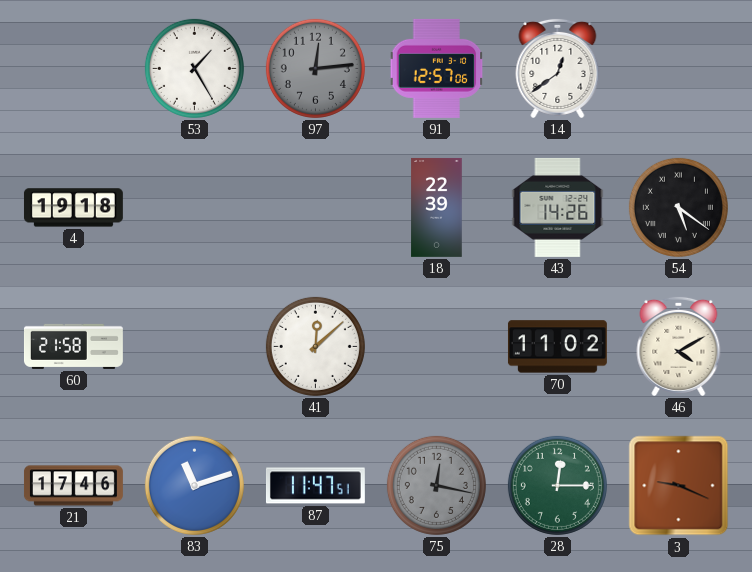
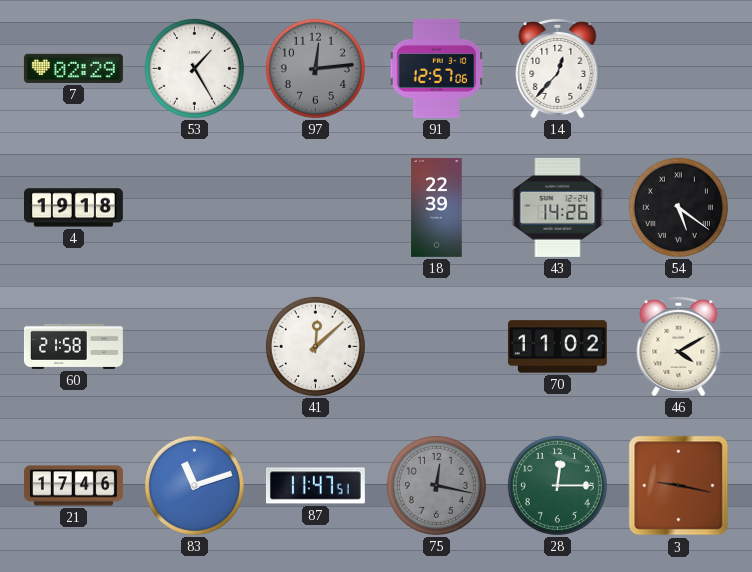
7: none -> 02:29
14: 12:39 -> 12:37
3: 9:19 -> 9:17
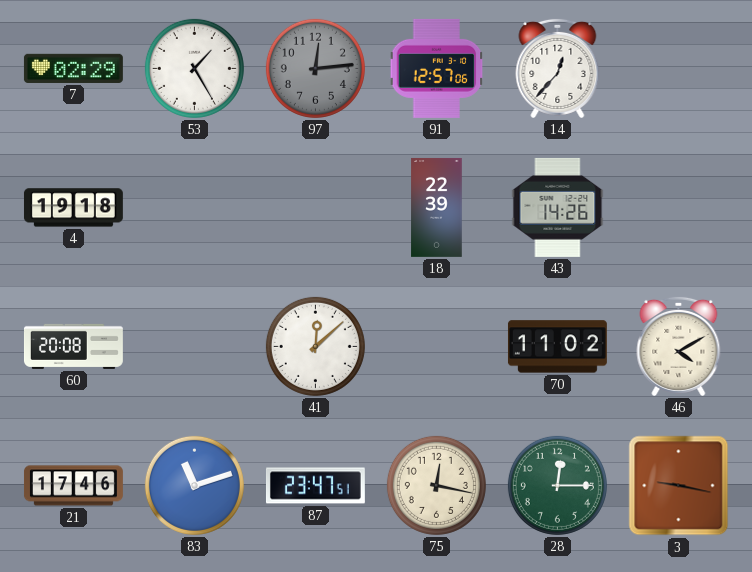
54: 5:21 -> none
60: 21:58 -> 20:08
87: 11:47 -> 23:47
75 dial: grey -> cream
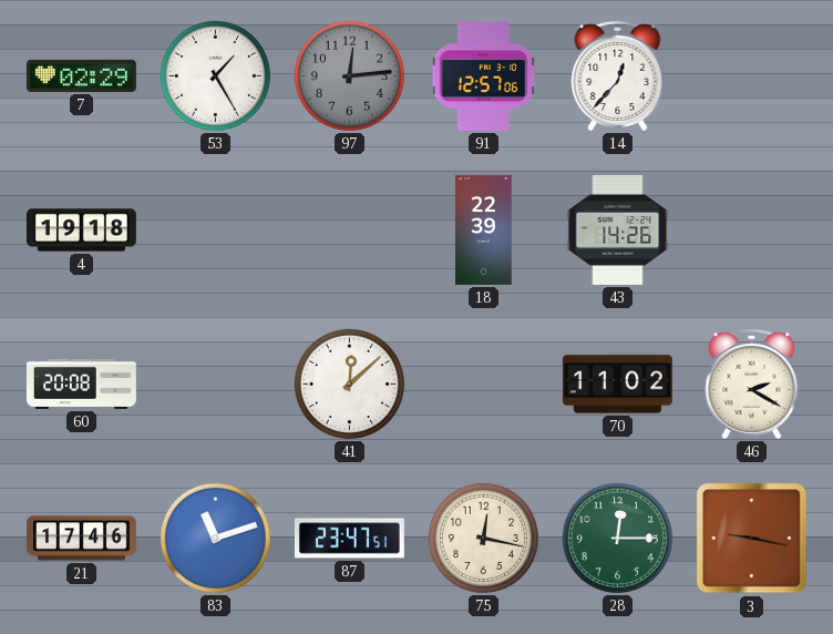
46: 4:10 -> 2:20
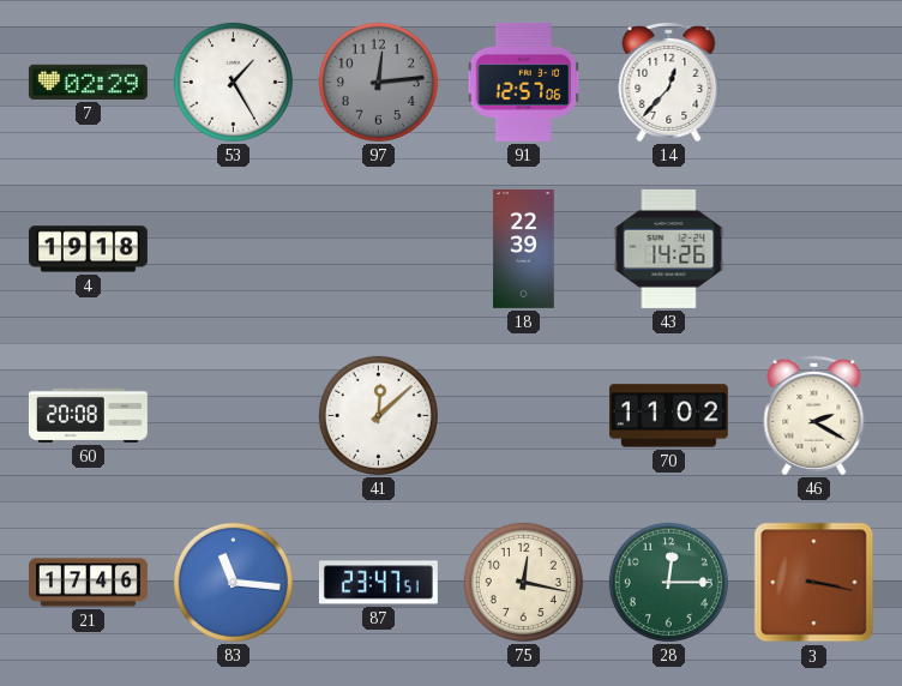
83: 11:12 -> 11:16
3: 9:17 -> 3:17
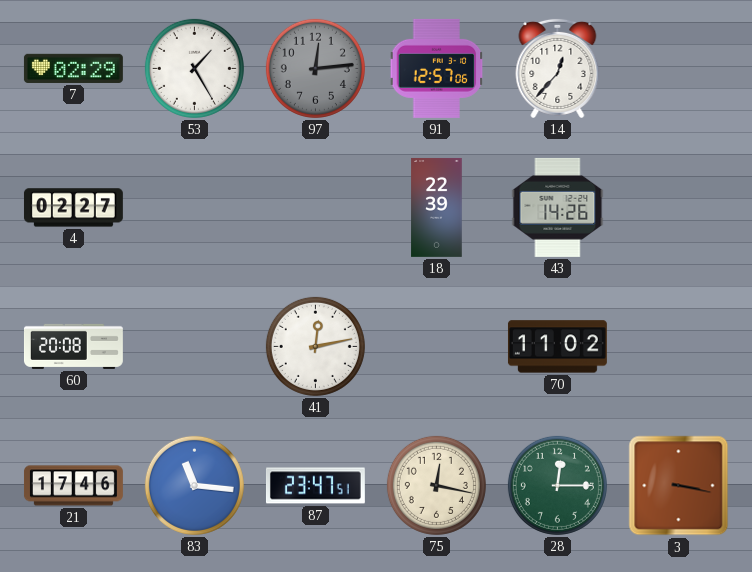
4: 19:18 -> 02:27
41: 12:08 -> 12:13
46: 2:20 -> none
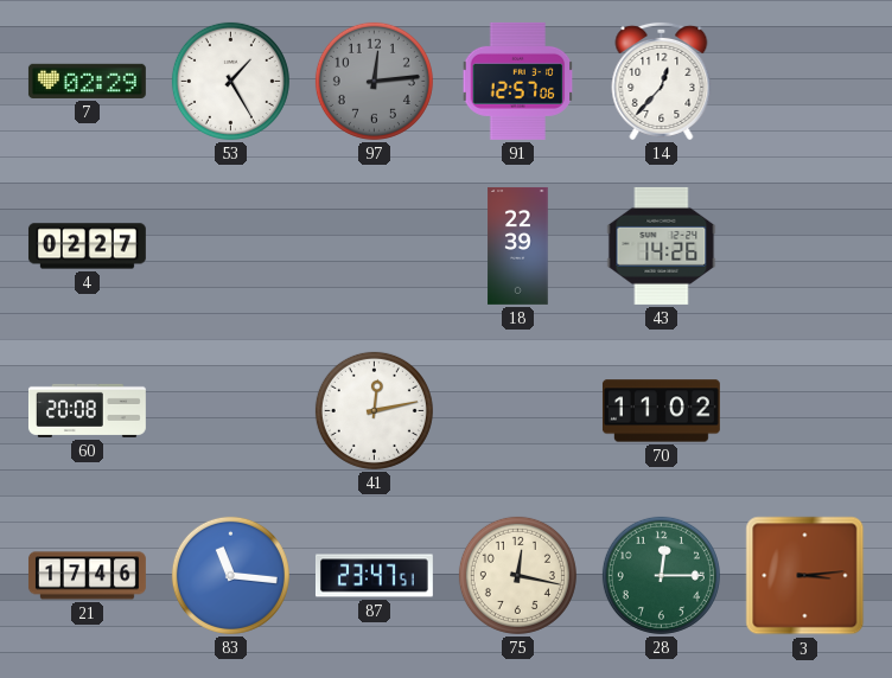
3: 3:17 -> 3:14
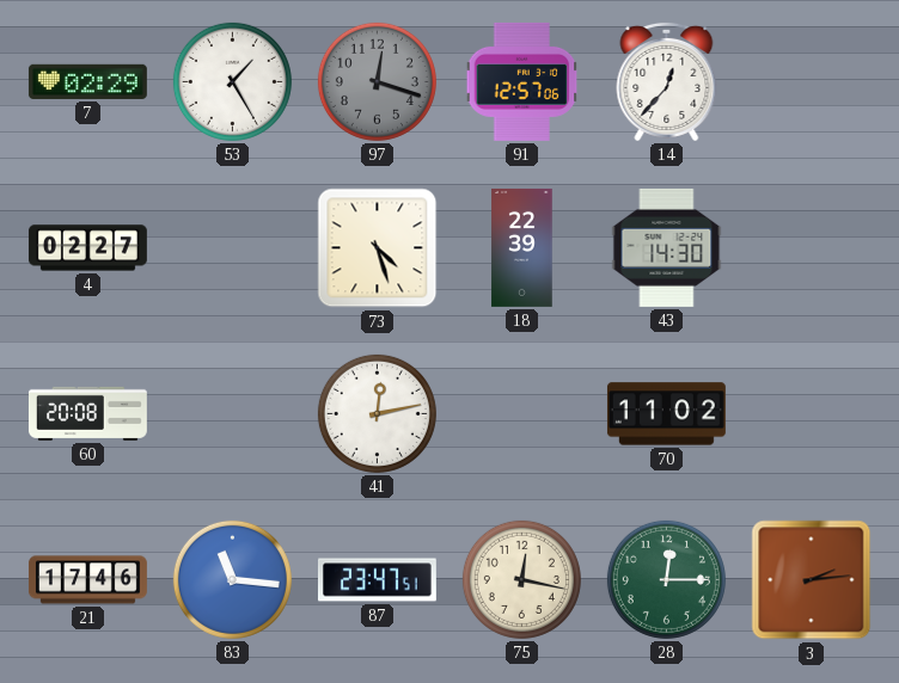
97: 12:14 -> 12:18
73: none -> 4:27
43: 14:26 -> 14:30
3: 3:14 -> 2:14
